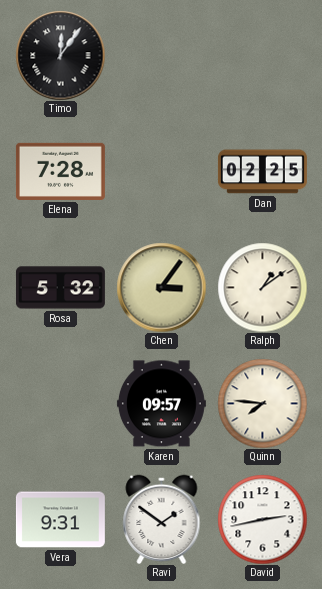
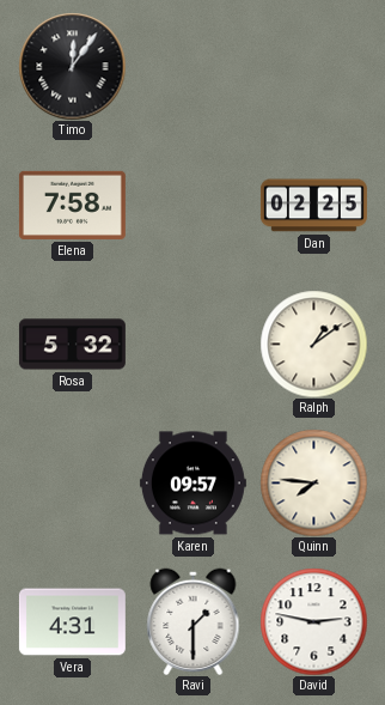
Elena: 7:28 -> 7:58
Chen: 3:06 -> none
Vera: 9:31 -> 4:31
Ravi: 1:51 -> 1:30
David: 2:43 -> 2:47
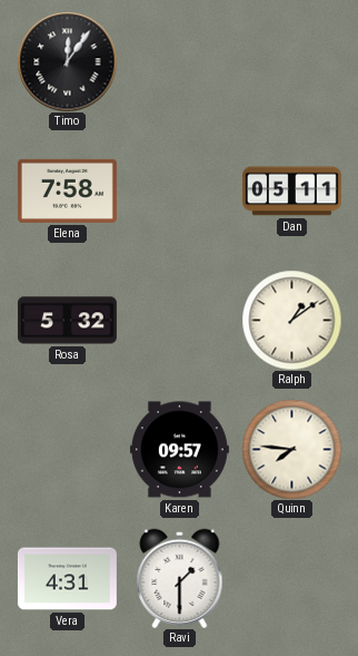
Dan: 02:25 -> 05:11
David: 2:47 -> none
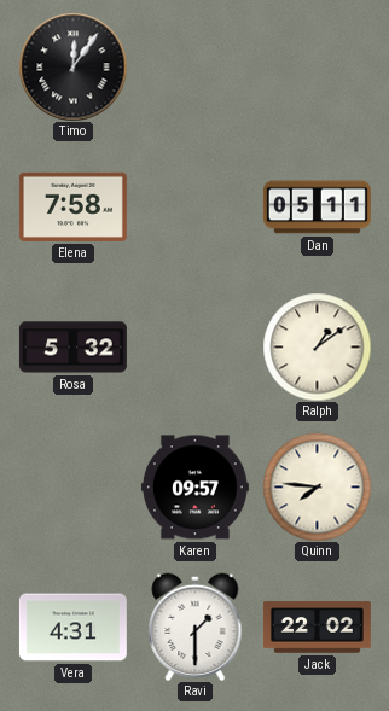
Jack: none -> 22:02
